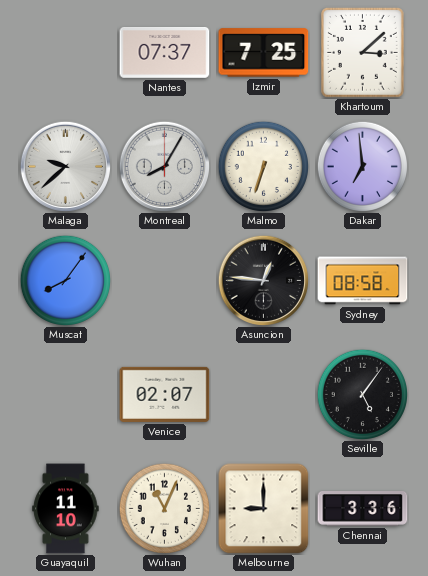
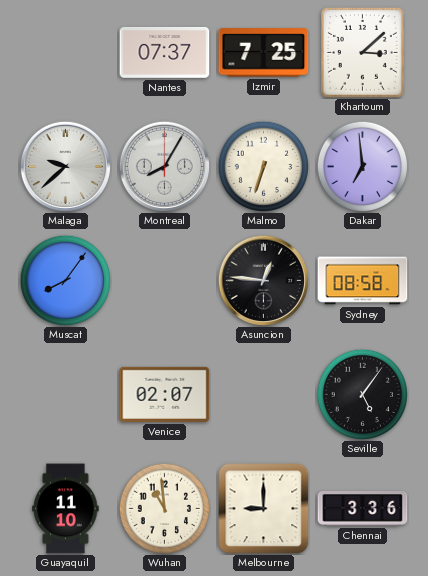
Wuhan: 11:04 -> 10:59
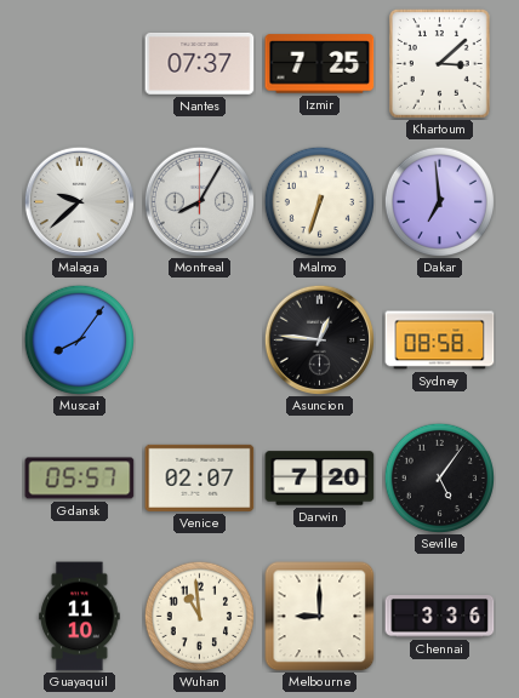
Gdansk: none -> 05:57
Darwin: none -> 7:20
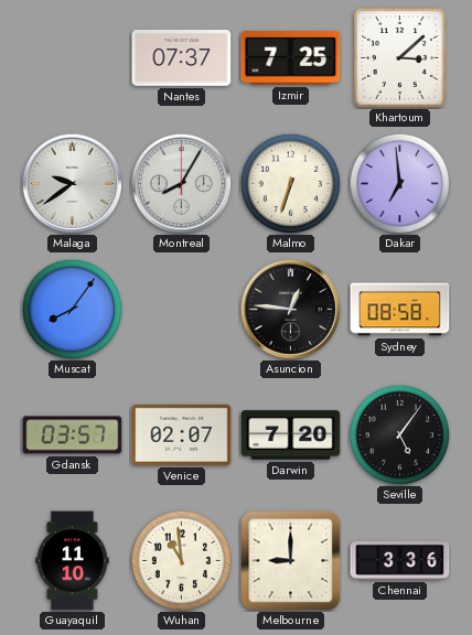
Malaga: 9:38 -> 9:39
Gdansk: 05:57 -> 03:57
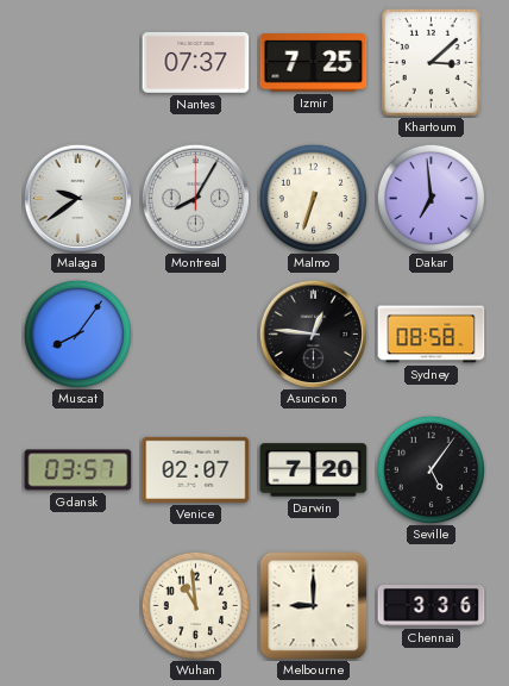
Guayaquil: 11:10 -> none
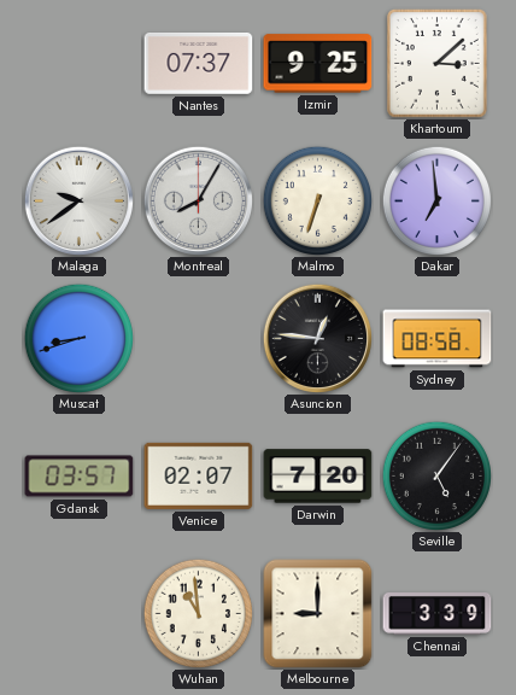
Izmir: 7:25 -> 9:25
Muscat: 8:06 -> 8:42
Chennai: 3:36 -> 3:39
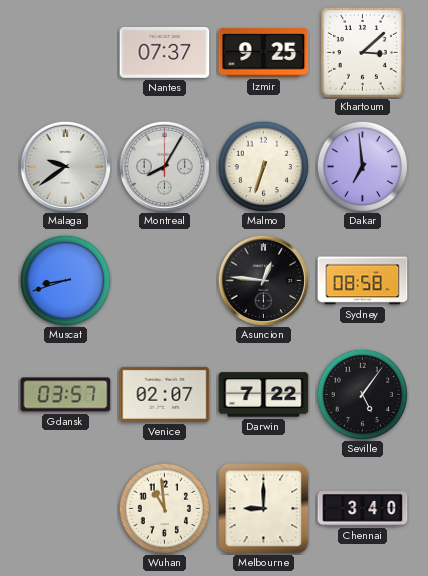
Darwin: 7:20 -> 7:22
Chennai: 3:39 -> 3:40
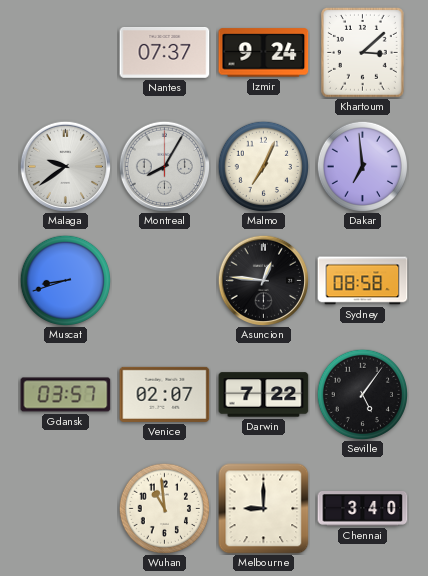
Izmir: 9:25 -> 9:24
Malmo: 6:33 -> 7:04
